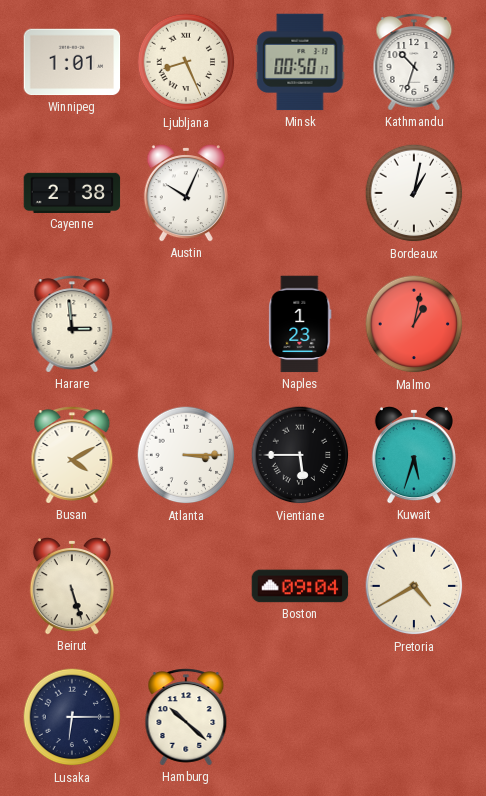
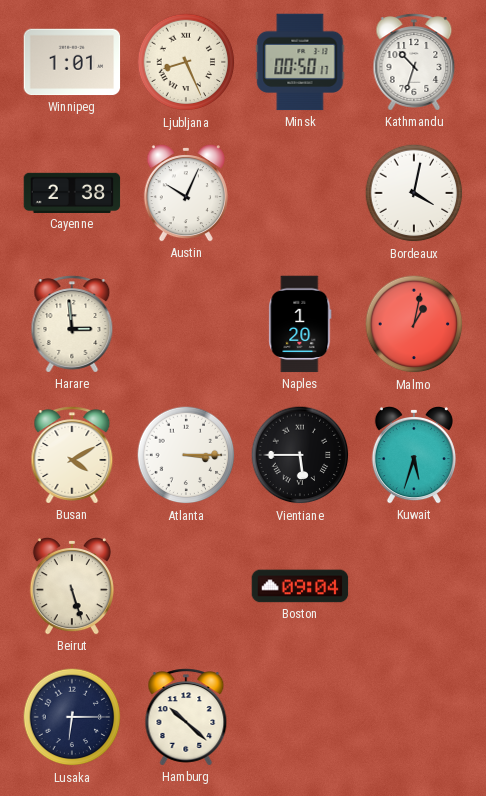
Bordeaux: 1:02 -> 4:02
Naples: 1:23 -> 1:20
Pretoria: 4:40 -> none
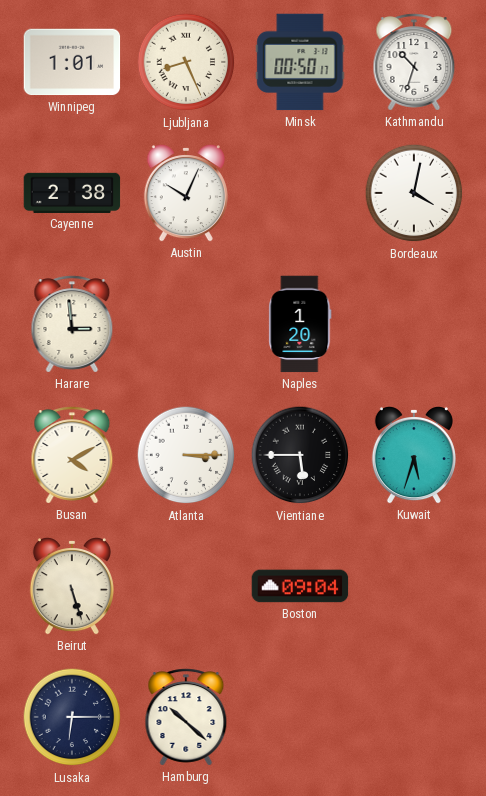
Malmo: 1:02 -> none
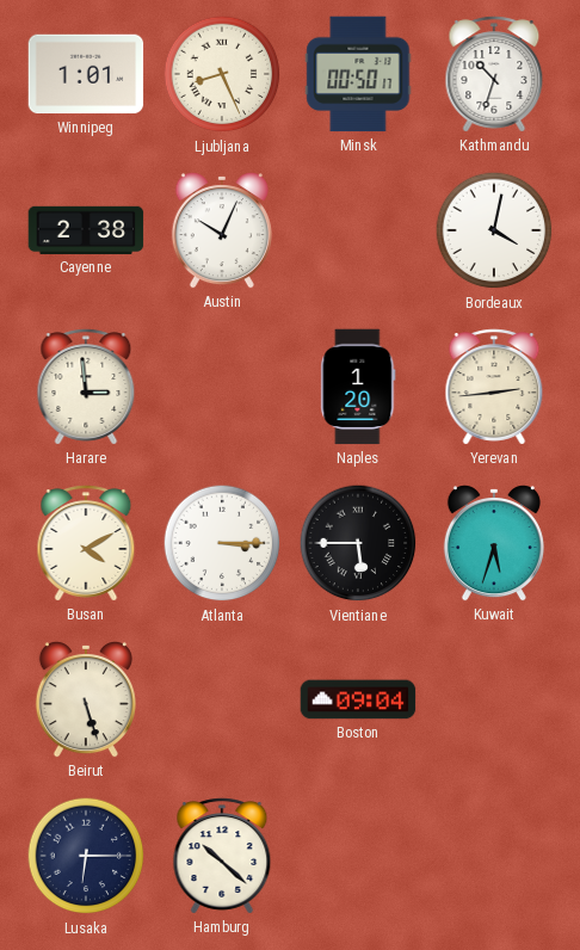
Yerevan: none -> 2:44
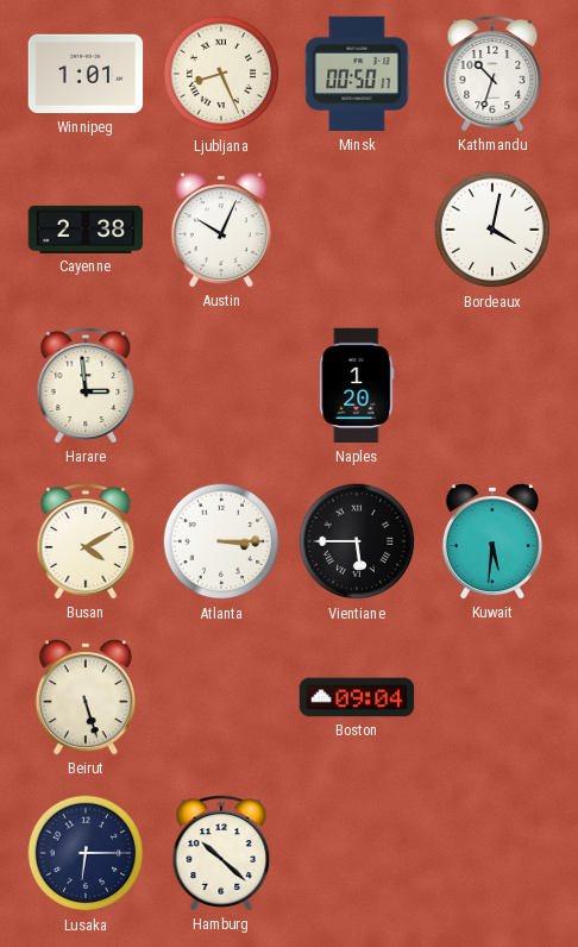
Yerevan: 2:44 -> none
Kuwait: 5:33 -> 5:31
